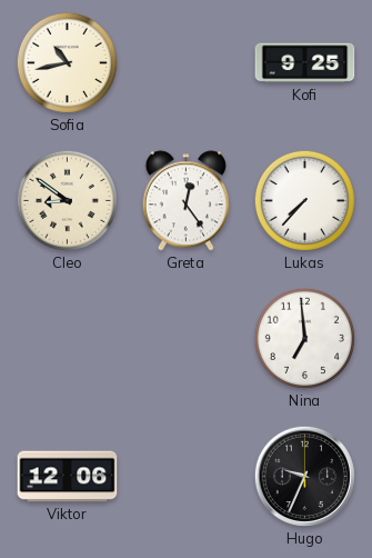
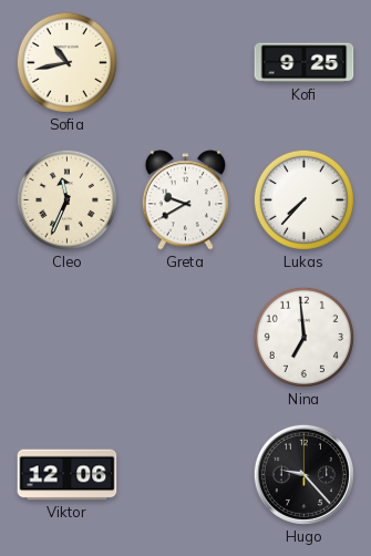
Cleo: 8:51 -> 11:34
Greta: 12:24 -> 9:40
Hugo: 9:34 -> 9:23
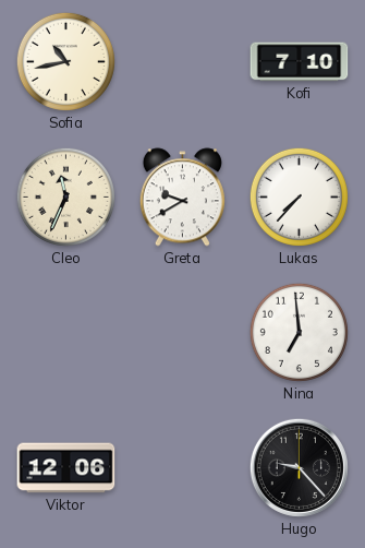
Kofi: 9:25 -> 7:10
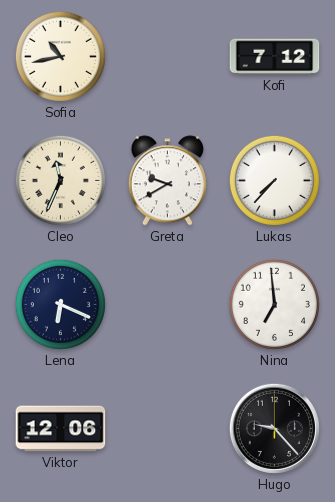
Kofi: 7:10 -> 7:12
Lena: none -> 6:19
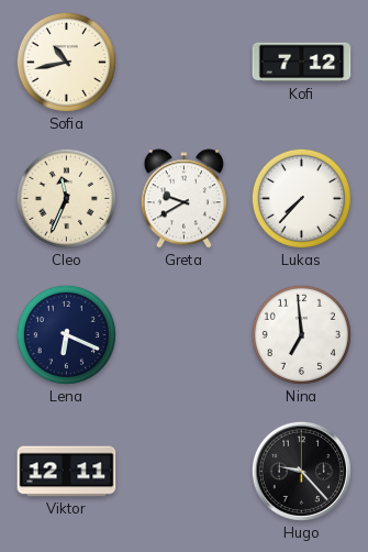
Viktor: 12:06 -> 12:11
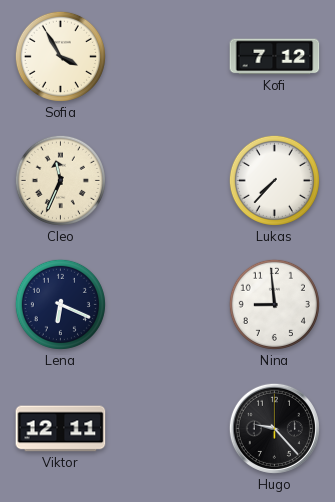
Sofia: 10:43 -> 3:55
Greta: 9:40 -> none
Nina: 6:59 -> 8:59
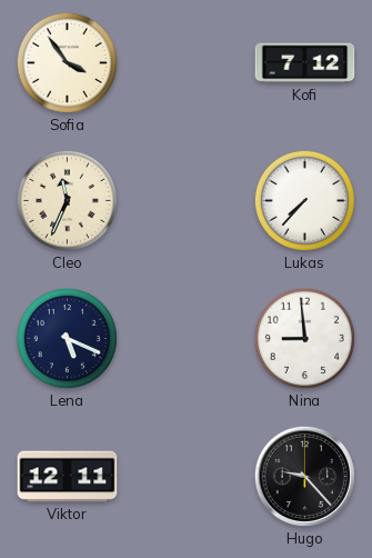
Sofia: 3:55 -> 3:54
Lena: 6:19 -> 5:19
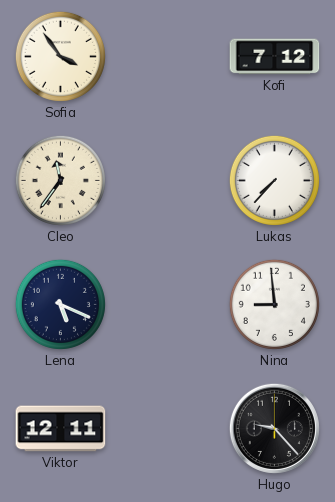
Cleo: 11:34 -> 11:36
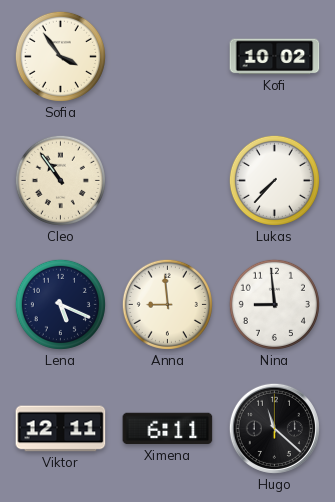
Kofi: 7:12 -> 10:02
Cleo: 11:36 -> 10:54
Anna: none -> 8:59
Ximena: none -> 6:11
Hugo: 9:23 -> 11:22
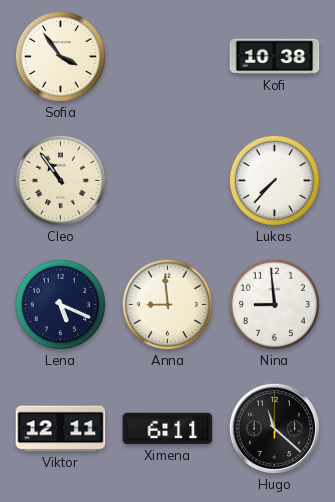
Kofi: 10:02 -> 10:38
